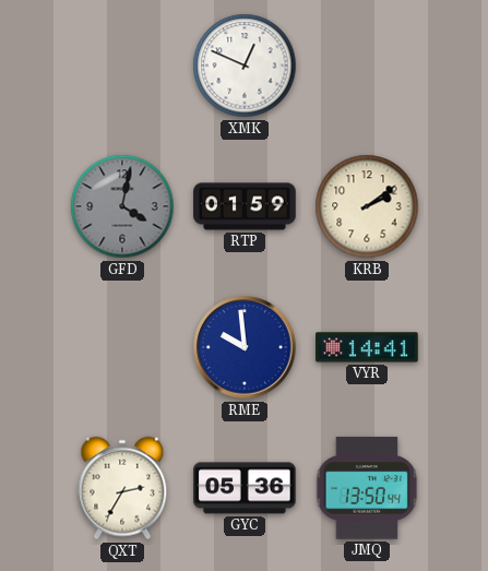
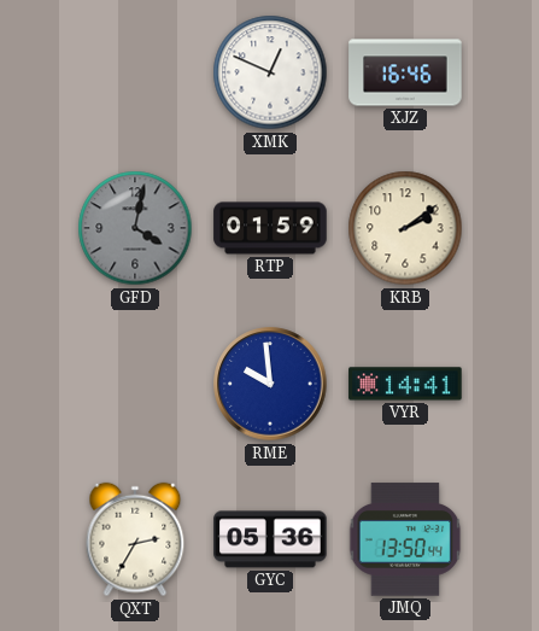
XJZ: none -> 16:46
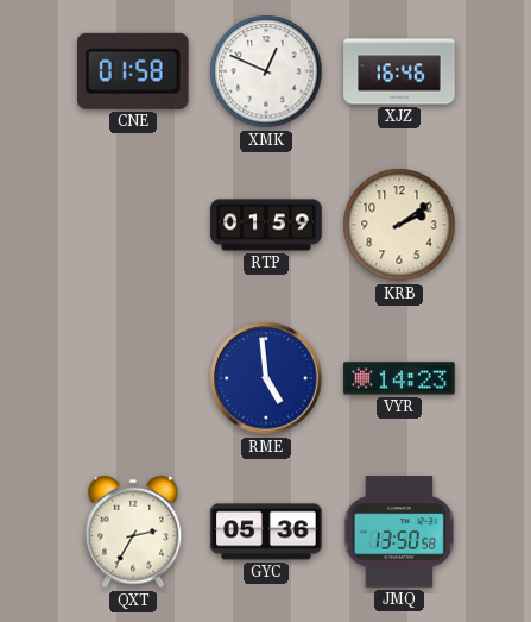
CNE: none -> 01:58
GFD: 4:02 -> none
RME: 9:59 -> 4:59
VYR: 14:41 -> 14:23
JMQ: 13:50:44 -> 13:50:58
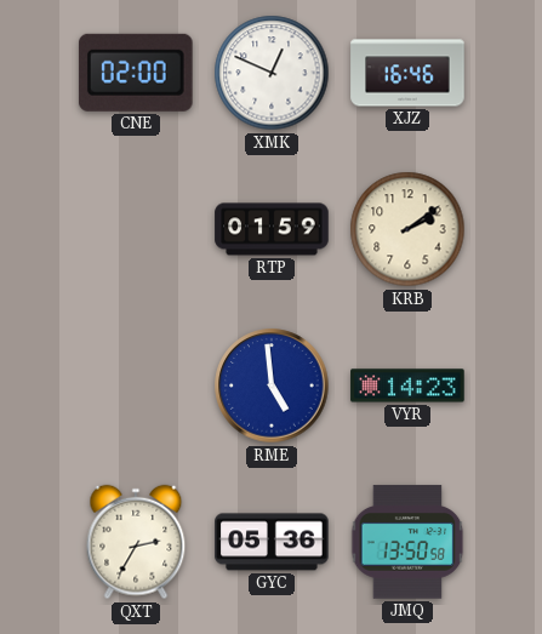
CNE: 01:58 -> 02:00
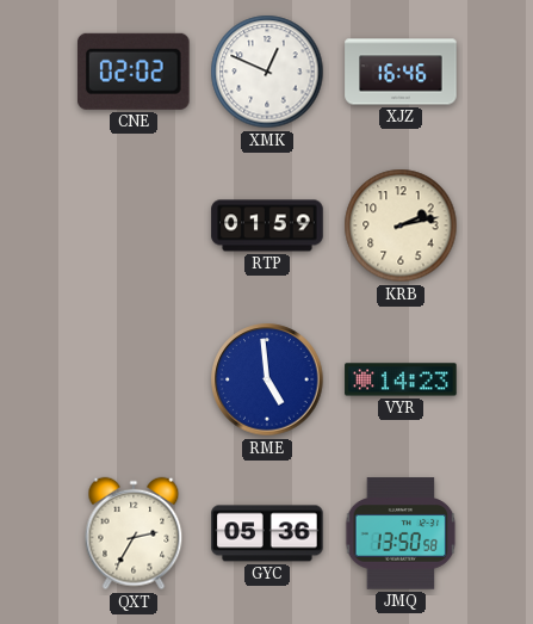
CNE: 02:00 -> 02:02
KRB: 2:09 -> 2:13
